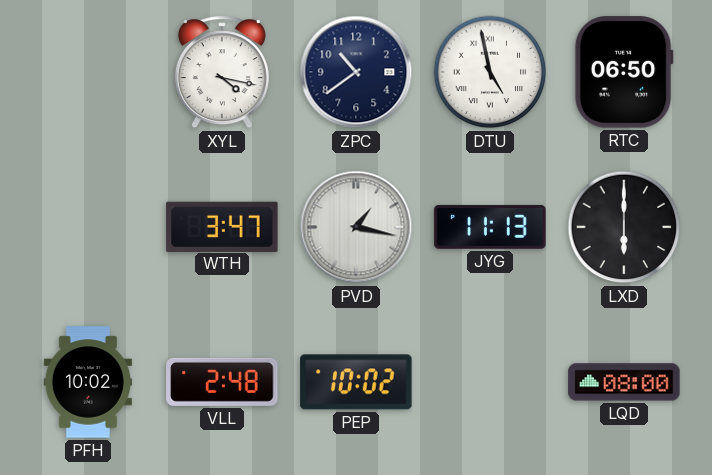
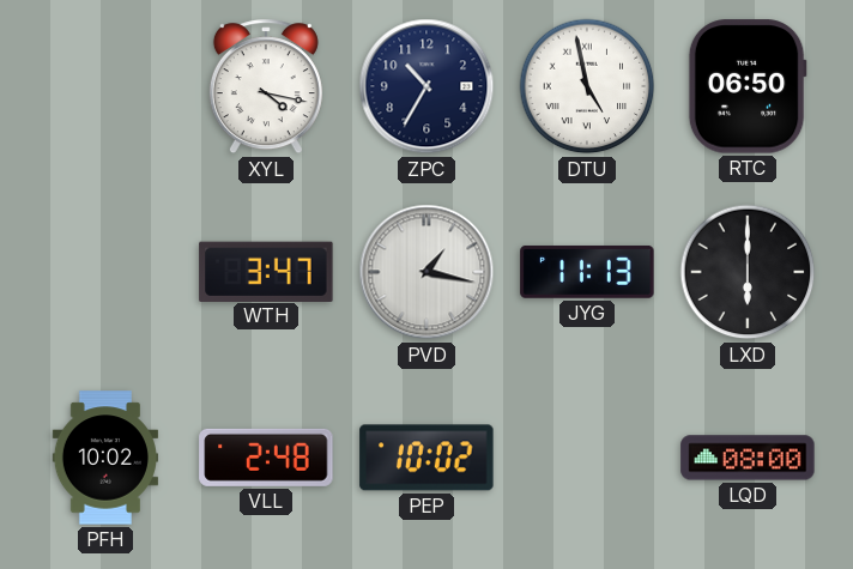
ZPC: 10:39 -> 10:35
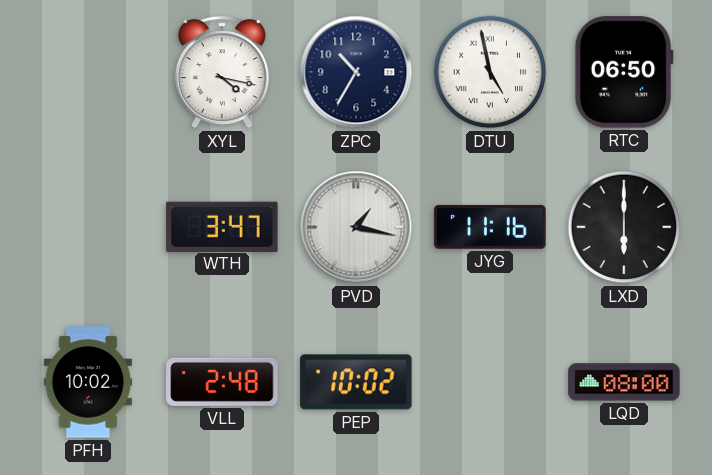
JYG: 11:13 -> 11:16
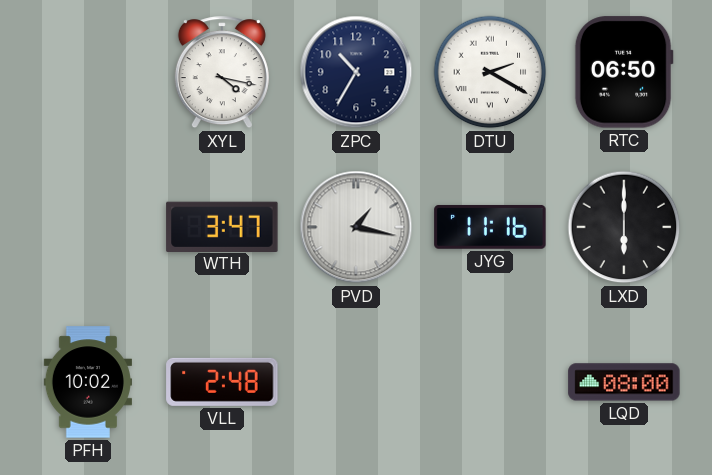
DTU: 4:58 -> 2:20
PEP: 10:02 -> none
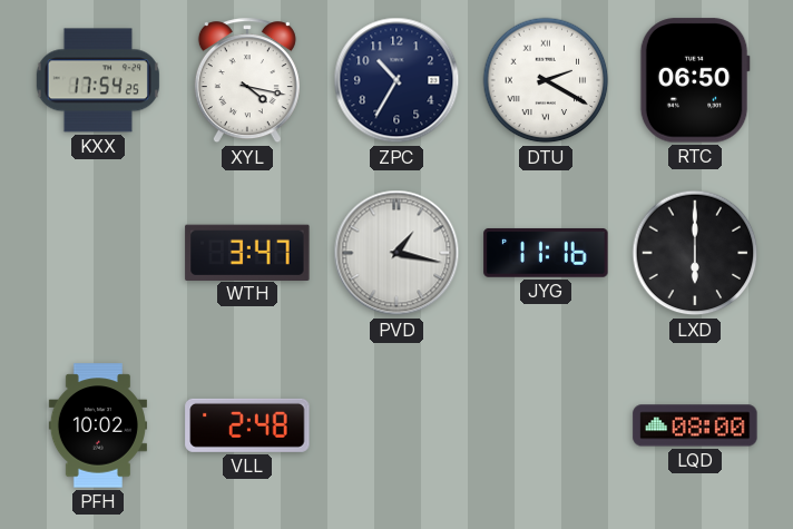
KXX: none -> 17:54
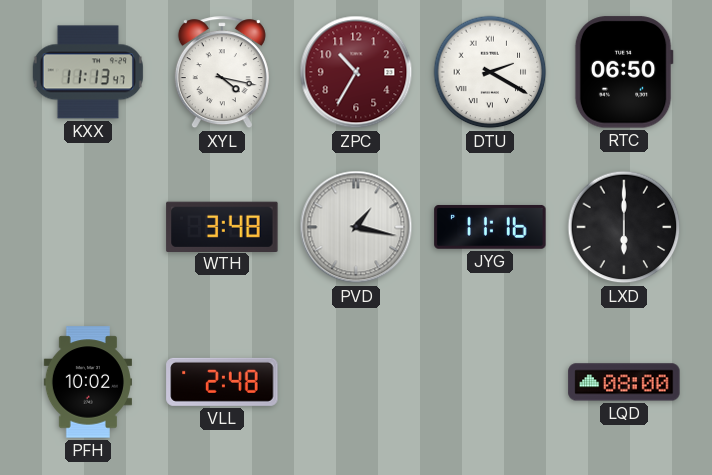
KXX: 17:54 -> 11:13
ZPC dial: navy -> burgundy
WTH: 3:47 -> 3:48
